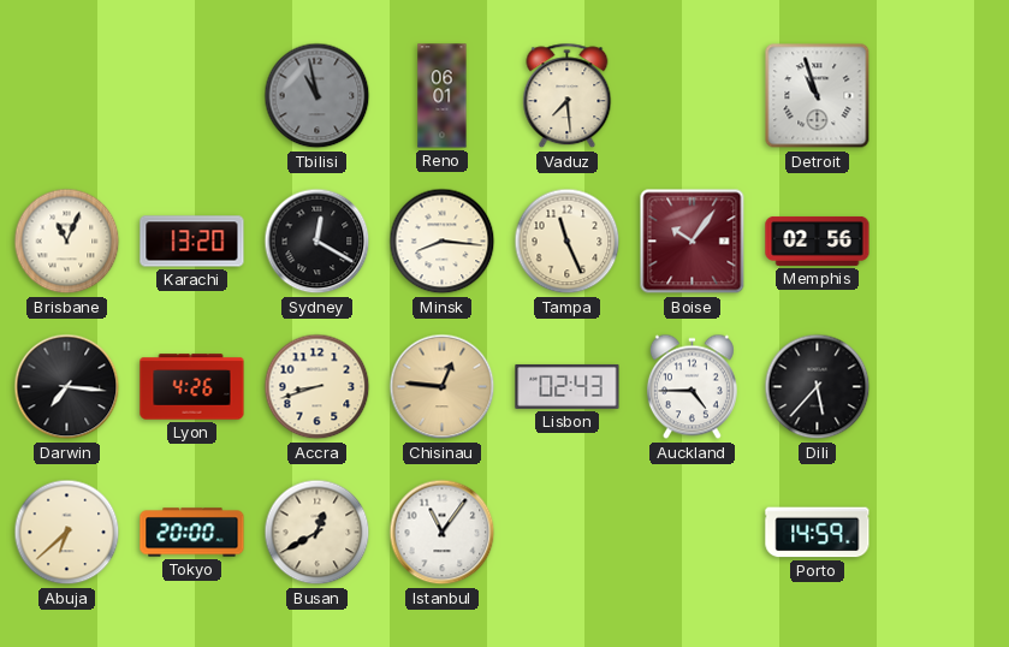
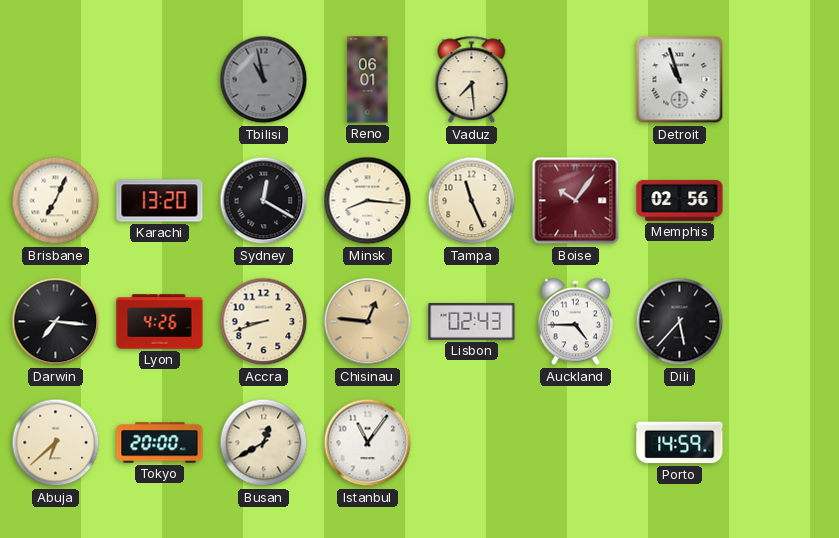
Brisbane: 11:04 -> 7:04
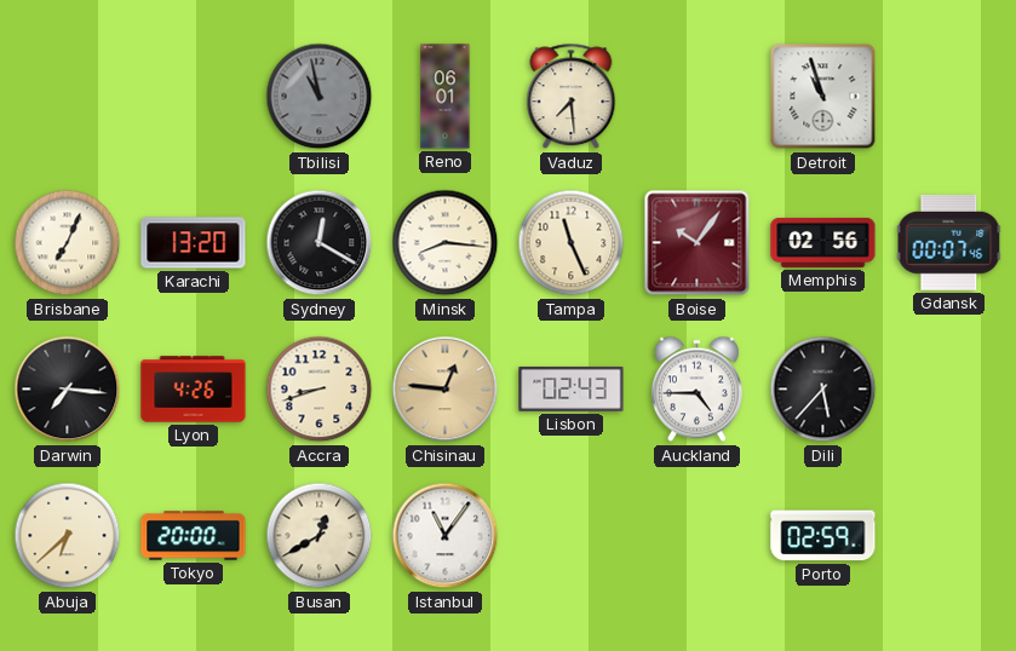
Gdansk: none -> 00:07
Porto: 14:59 -> 02:59
